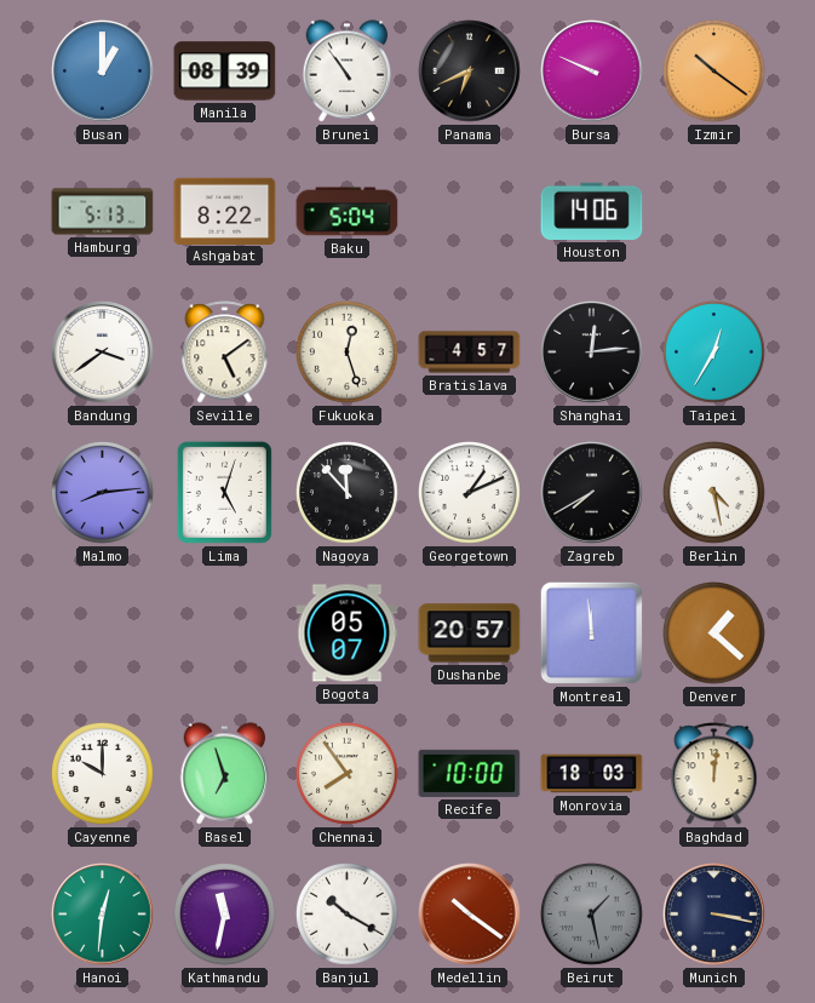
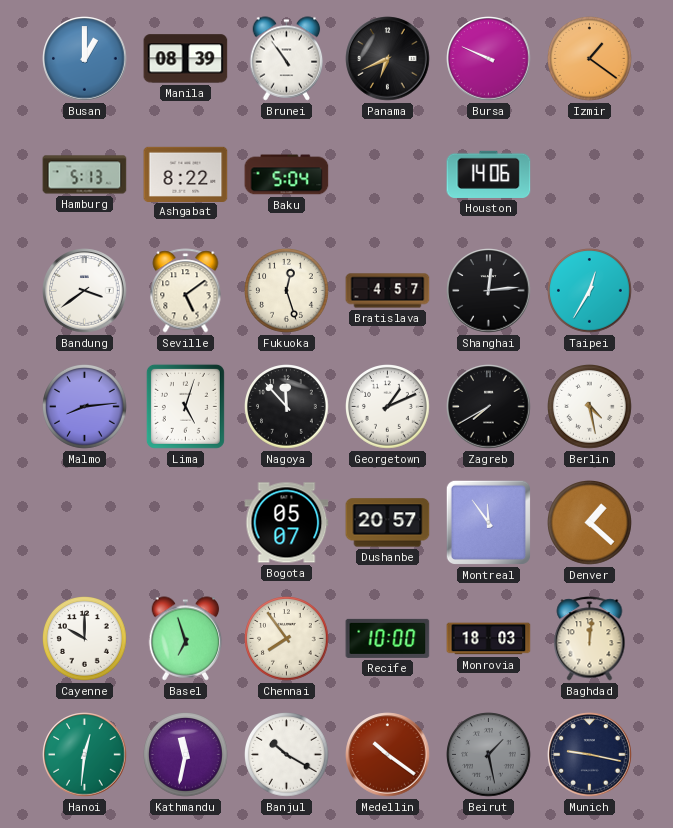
Izmir: 10:21 -> 1:21
Montreal: 11:59 -> 11:54
Munich: 3:17 -> 9:17
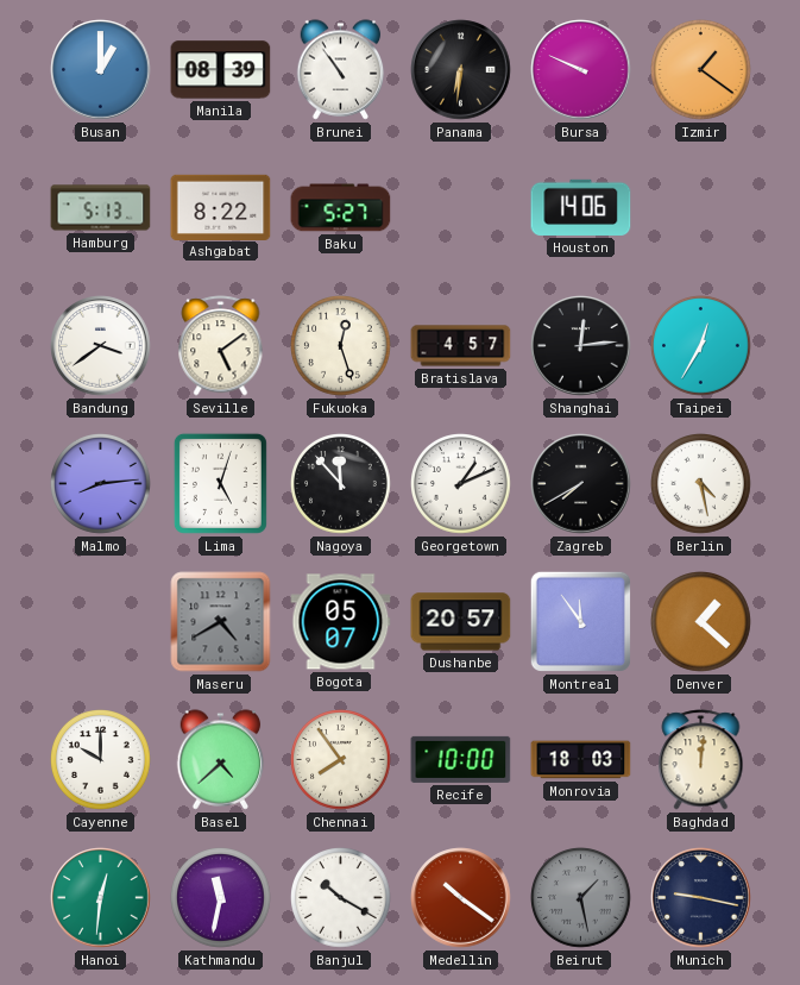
Panama: 6:41 -> 6:31
Baku: 5:04 -> 5:27
Maseru: none -> 4:40
Basel: 6:57 -> 4:38
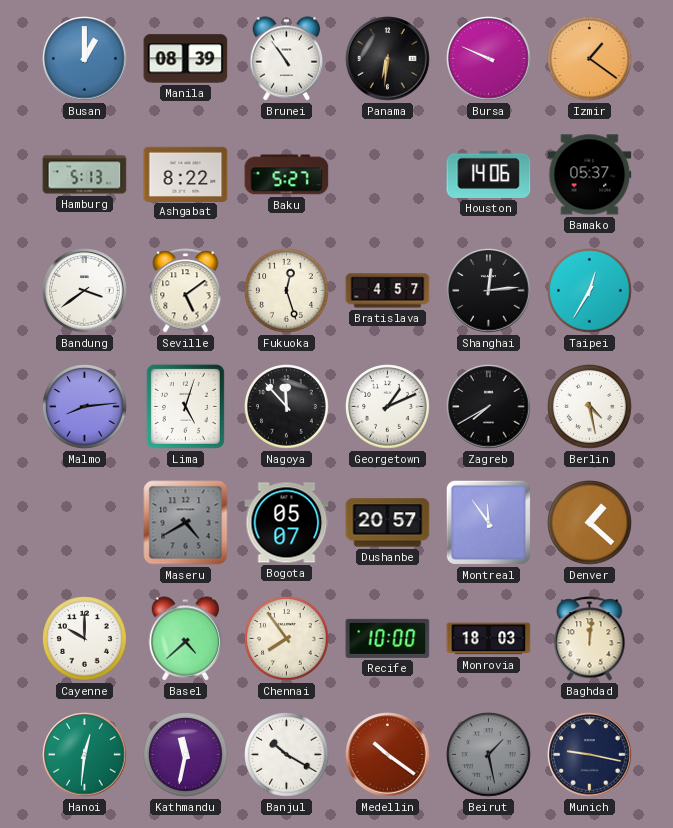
Bamako: none -> 05:37
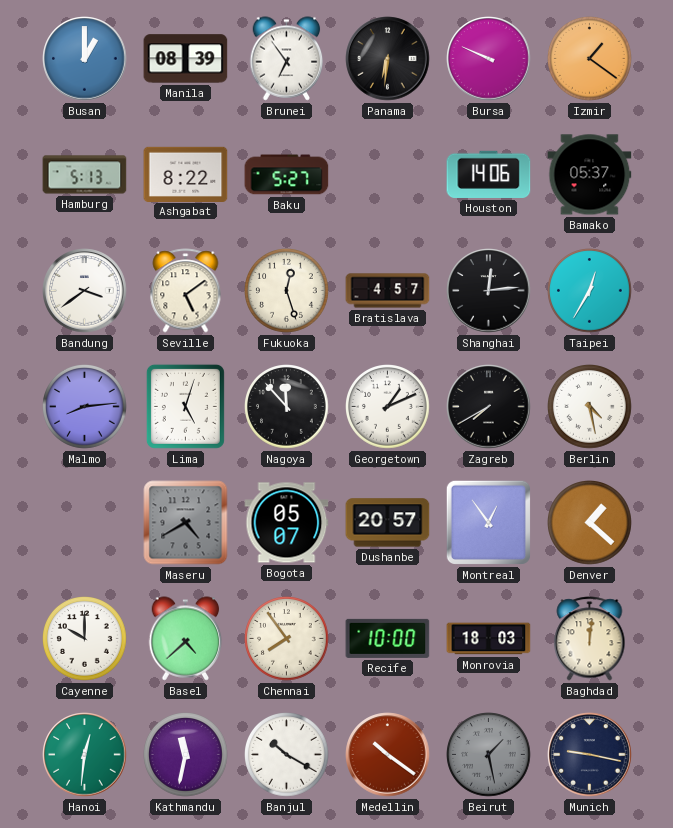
Brunei: 10:54 -> 6:54
Montreal: 11:54 -> 12:54
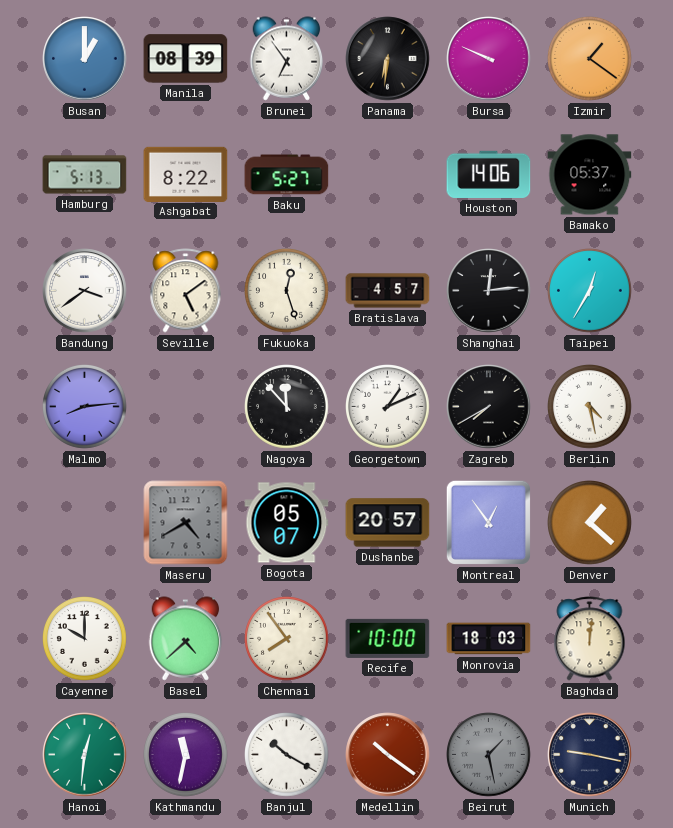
Lima: 5:03 -> none
